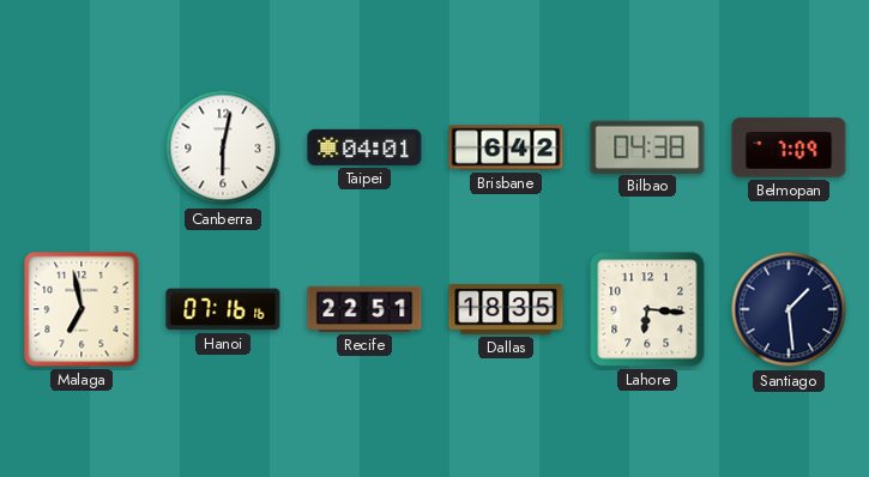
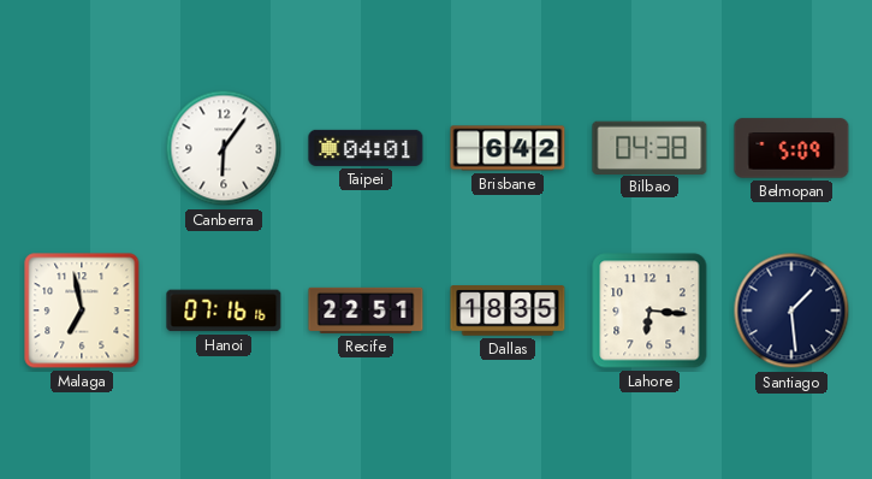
Canberra: 6:02 -> 6:06
Belmopan: 7:09 -> 5:09
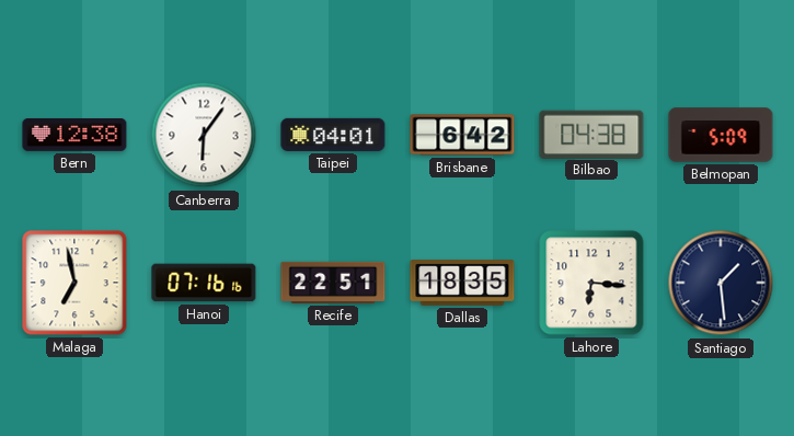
Bern: none -> 12:38
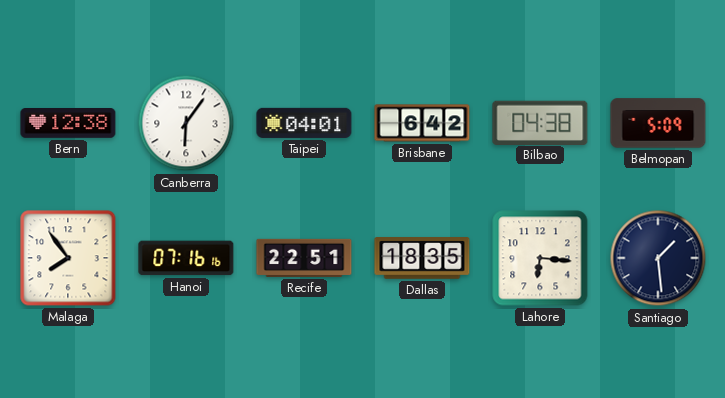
Malaga: 6:58 -> 7:54
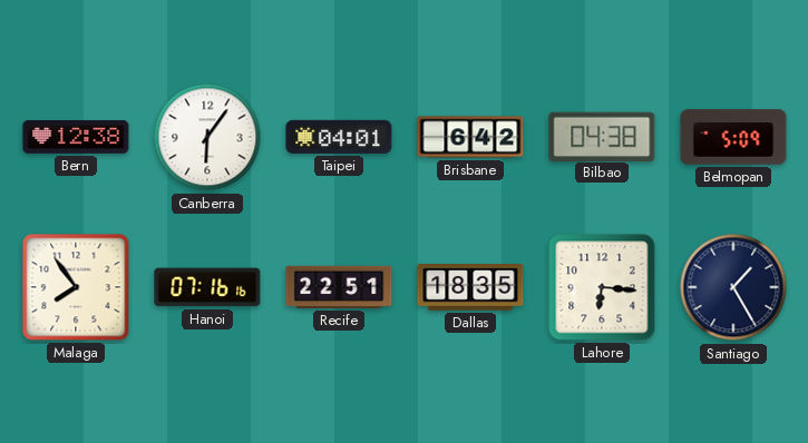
Santiago: 1:29 -> 1:25
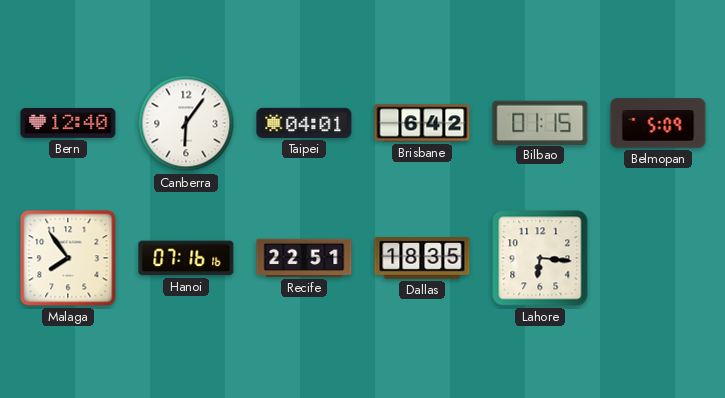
Bern: 12:38 -> 12:40
Bilbao: 04:38 -> 01:15
Santiago: 1:25 -> none
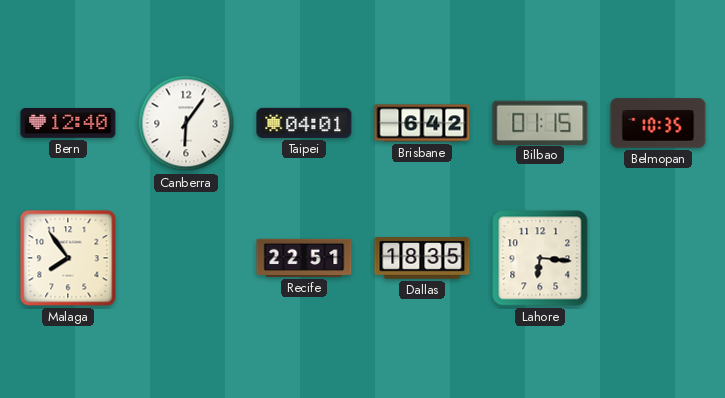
Belmopan: 5:09 -> 10:35
Hanoi: 07:16 -> none
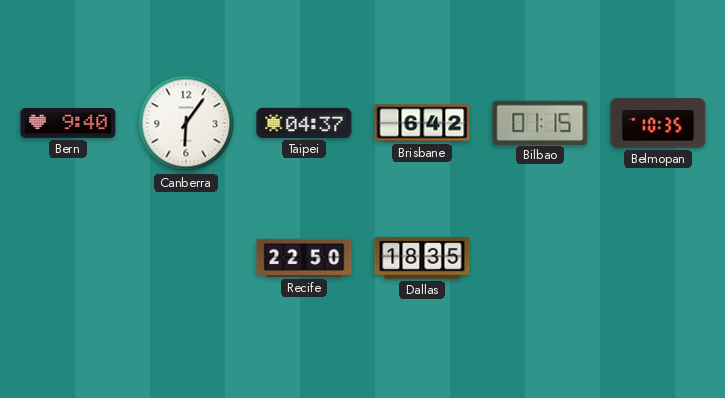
Bern: 12:40 -> 9:40
Taipei: 04:01 -> 04:37
Malaga: 7:54 -> none
Recife: 22:51 -> 22:50
Lahore: 6:16 -> none
